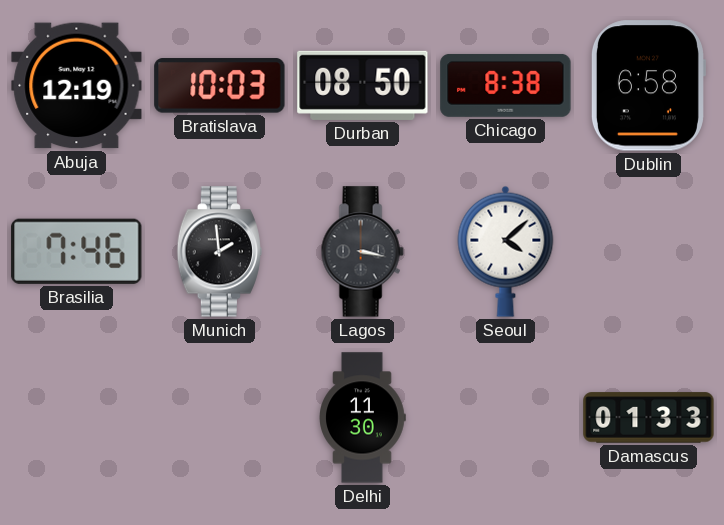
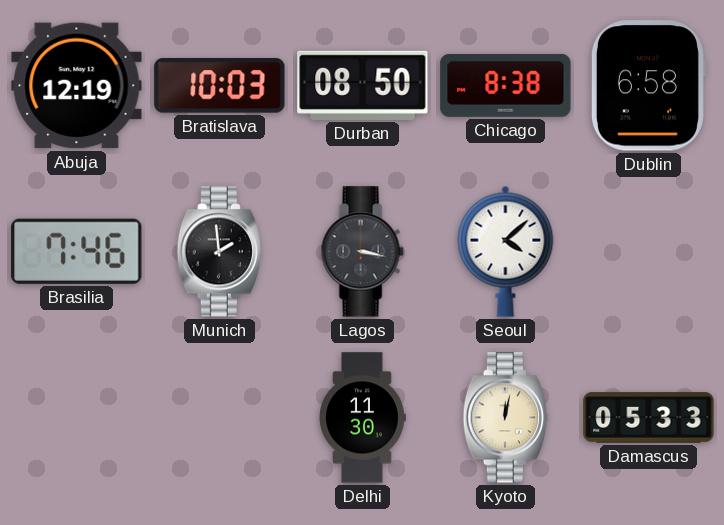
Kyoto: none -> 12:02
Damascus: 01:33 -> 05:33
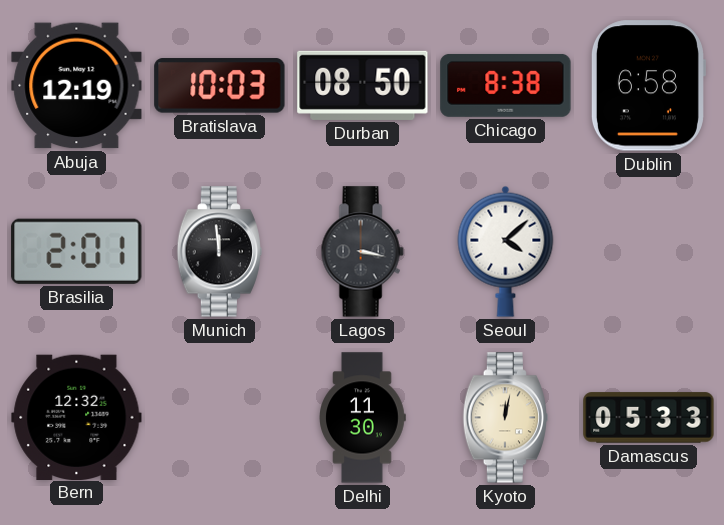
Brasilia: 7:46 -> 2:01
Munich: 1:59 -> 11:59
Bern: none -> 12:32
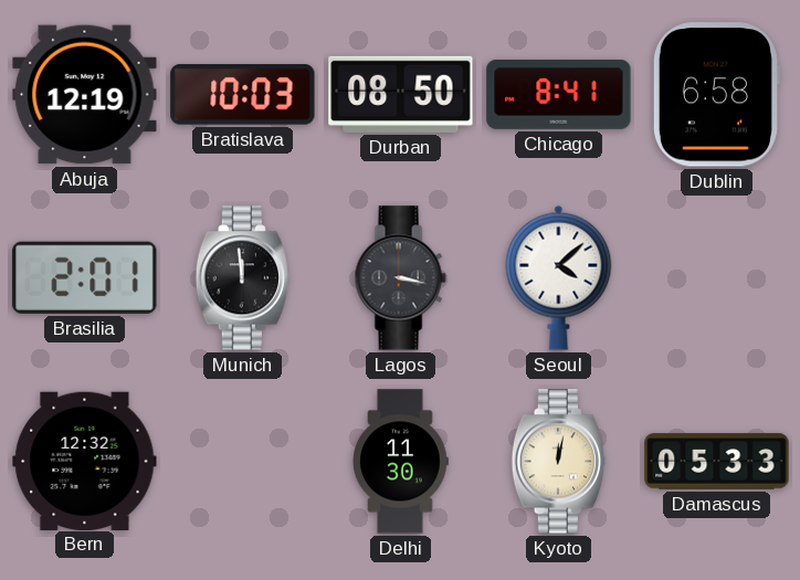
Chicago: 8:38 -> 8:41
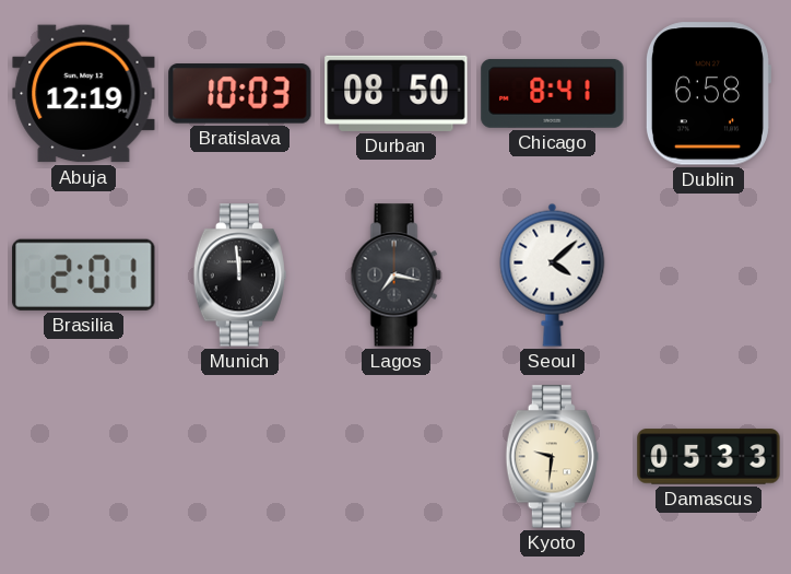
Lagos: 3:17 -> 7:17
Bern: 12:32 -> none
Delhi: 11:30 -> none
Kyoto: 12:02 -> 9:31
